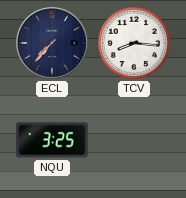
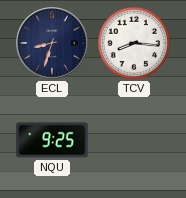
ECL: 7:37 -> 8:33
NQU: 3:25 -> 9:25
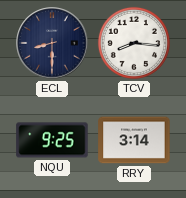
ECL: 8:33 -> 8:30
RRY: none -> 3:14
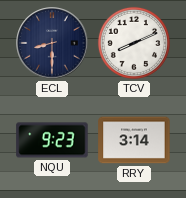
TCV: 8:16 -> 8:11
NQU: 9:25 -> 9:23
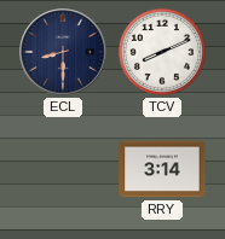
NQU: 9:23 -> none
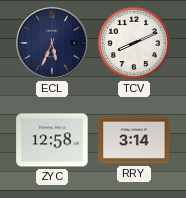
ECL: 8:30 -> 5:34
ZYC: none -> 12:58
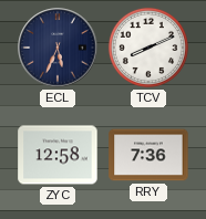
RRY: 3:14 -> 7:36
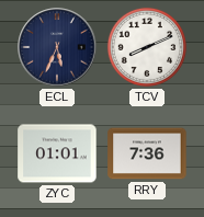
ZYC: 12:58 -> 01:01
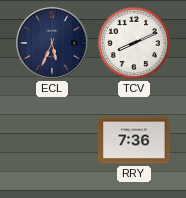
ZYC: 01:01 -> none
